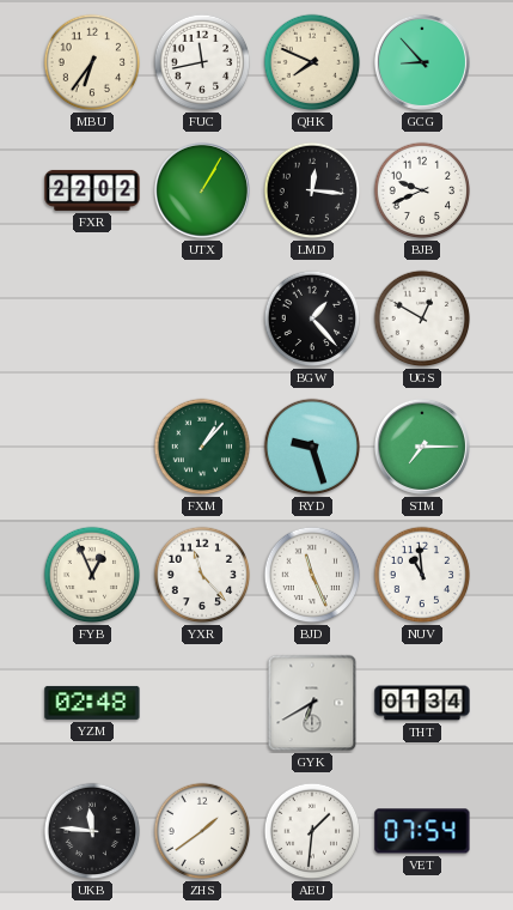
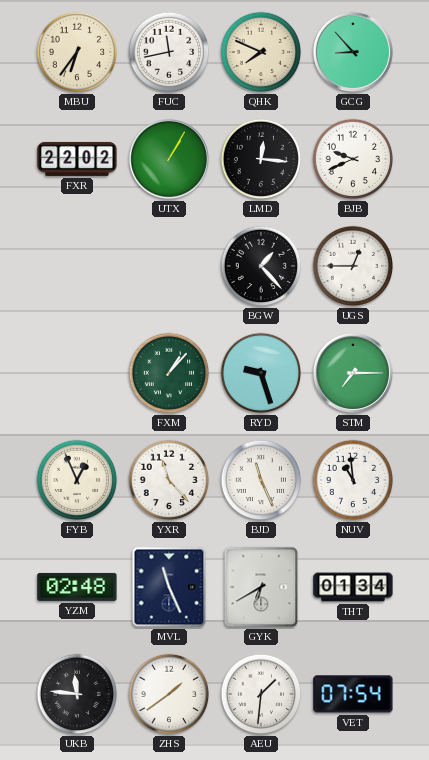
UGS: 12:50 -> 12:45
MVL: none -> 11:26
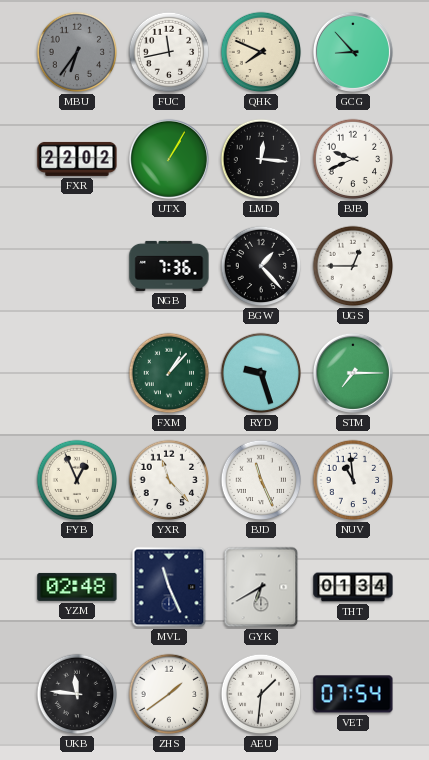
MBU dial: cream -> grey
NGB: none -> 7:36
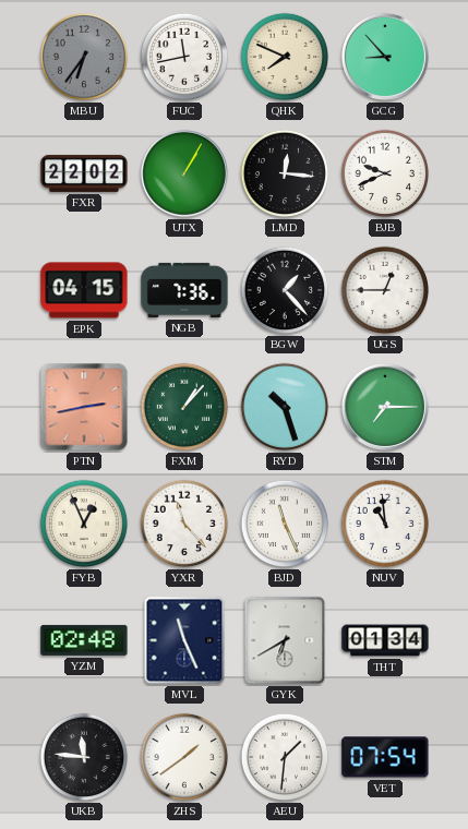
EPK: none -> 04:15
PTN: none -> 2:43
RYD: 9:27 -> 10:27
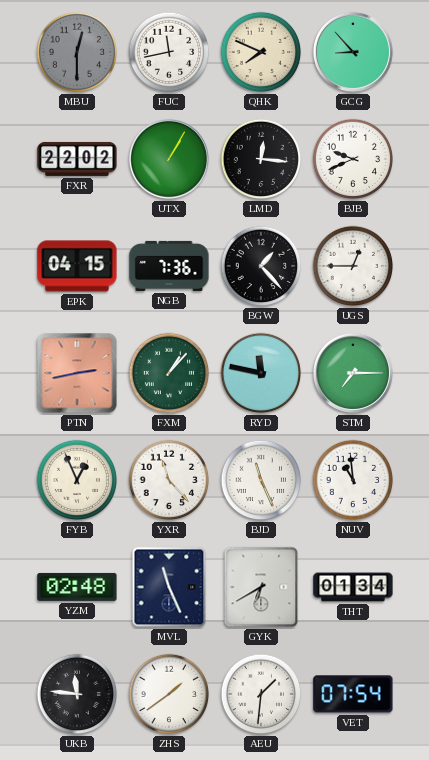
MBU: 6:36 -> 12:30
RYD: 10:27 -> 11:47
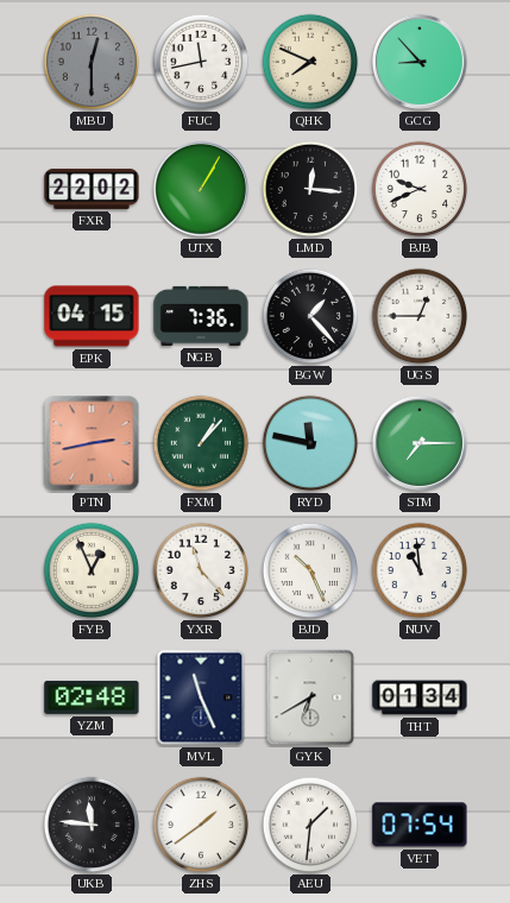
BJD: 11:26 -> 10:26
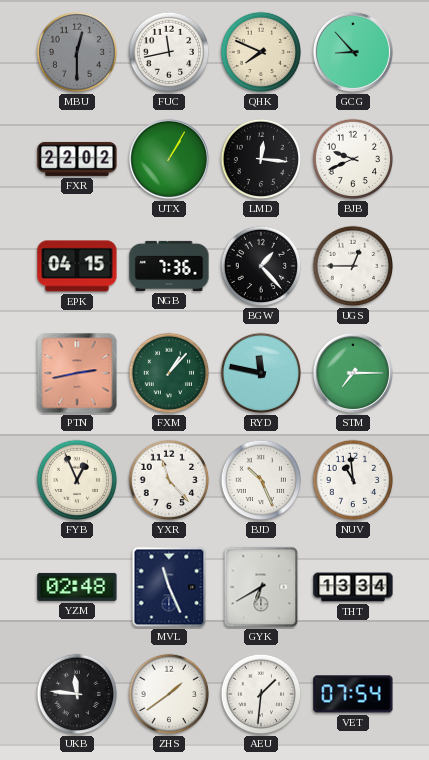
THT: 01:34 -> 13:34
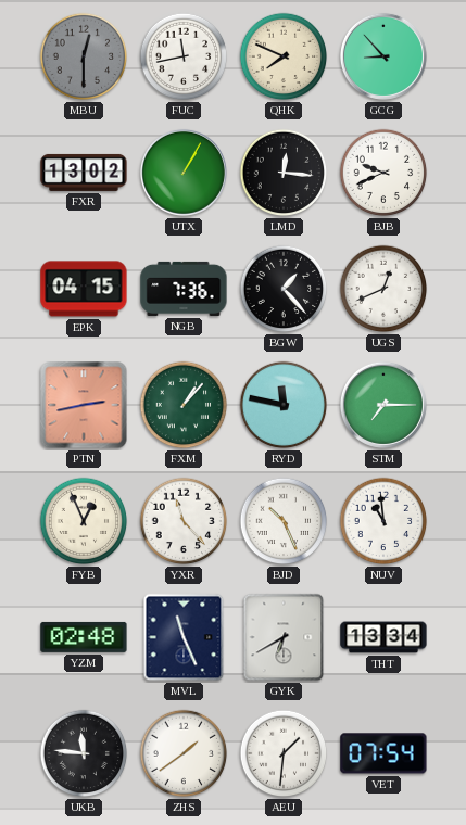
FXR: 22:02 -> 13:02
UGS: 12:45 -> 12:41
